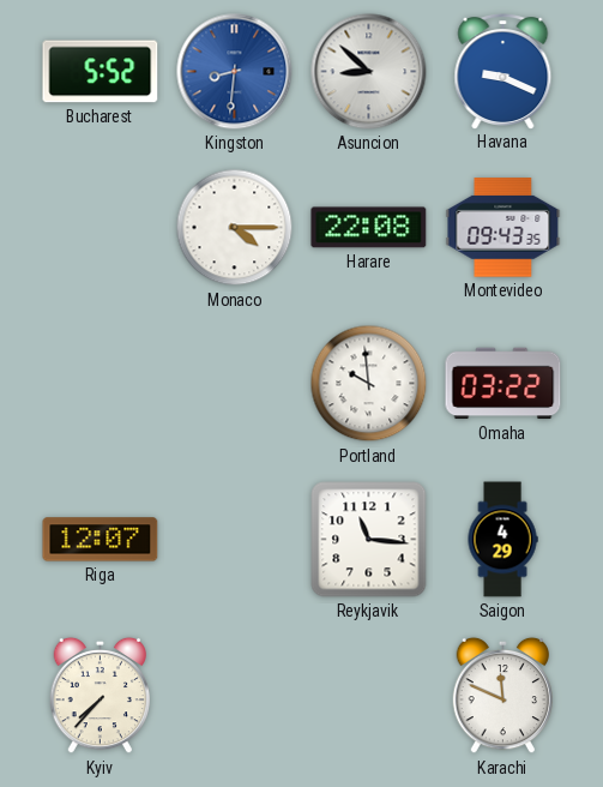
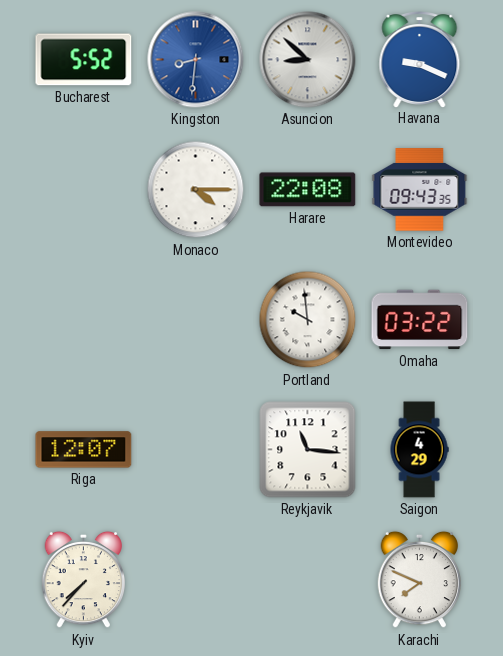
Karachi: 11:49 -> 7:49
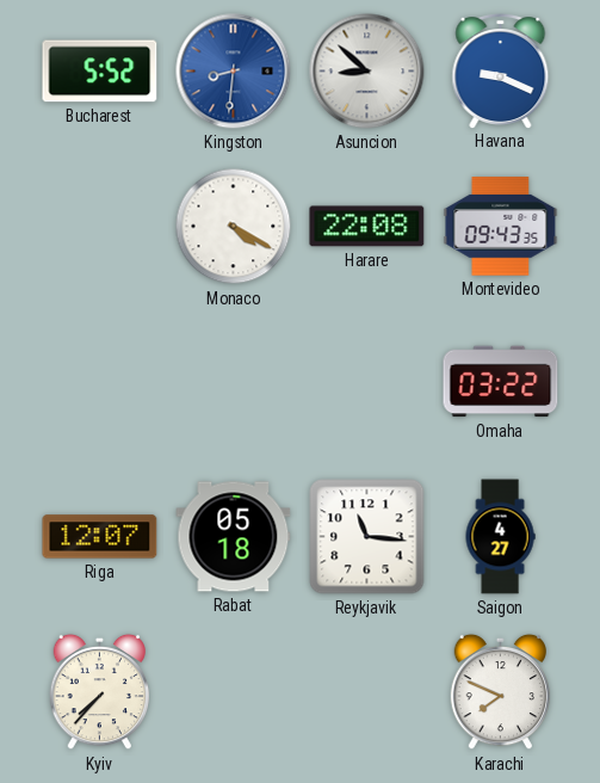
Monaco: 4:15 -> 4:20
Portland: 9:59 -> none
Rabat: none -> 05:18
Saigon: 4:29 -> 4:27
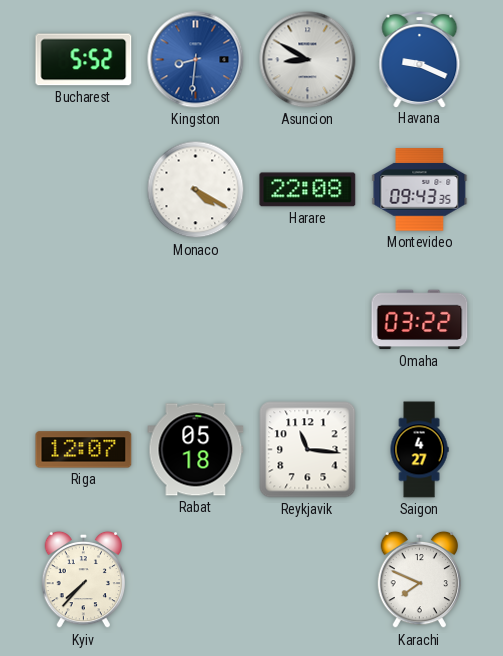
Asuncion: 8:52 -> 8:50
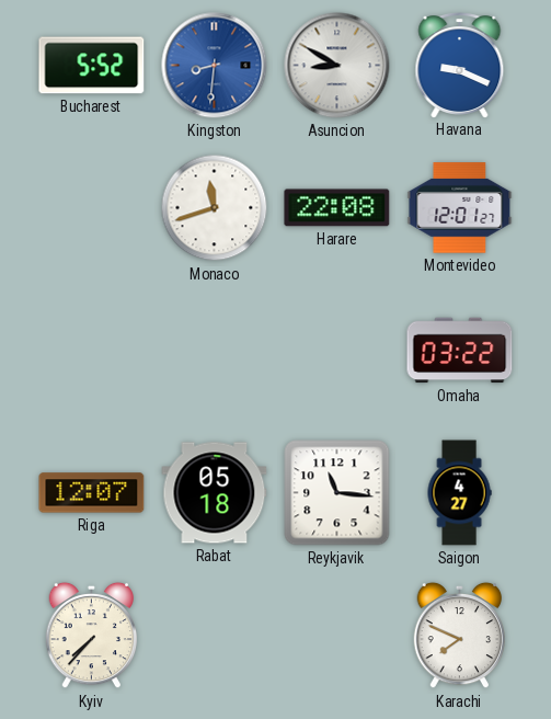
Monaco: 4:20 -> 11:42
Montevideo: 09:43 -> 12:01
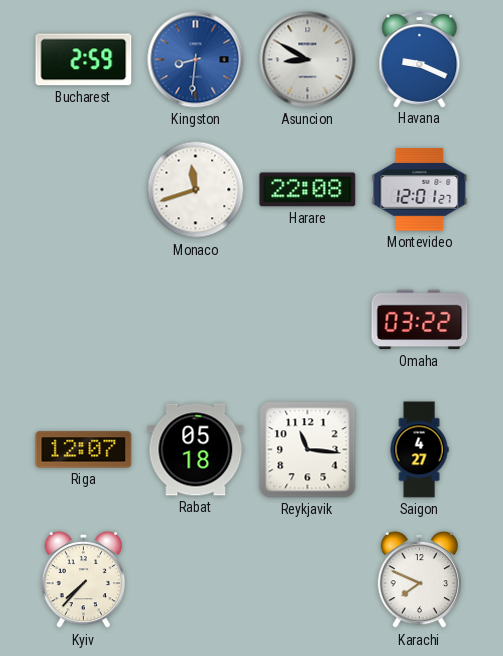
Bucharest: 5:52 -> 2:59
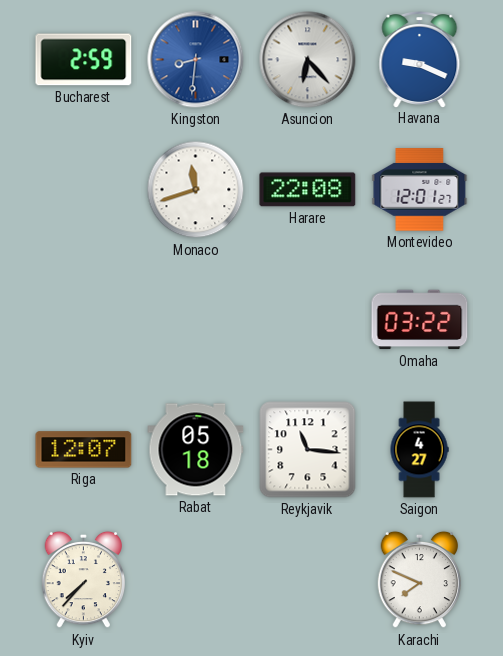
Asuncion: 8:50 -> 6:23
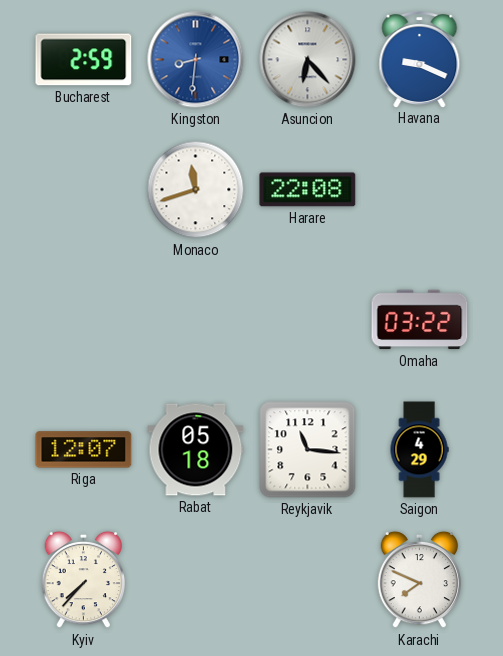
Montevideo: 12:01 -> none
Saigon: 4:27 -> 4:29
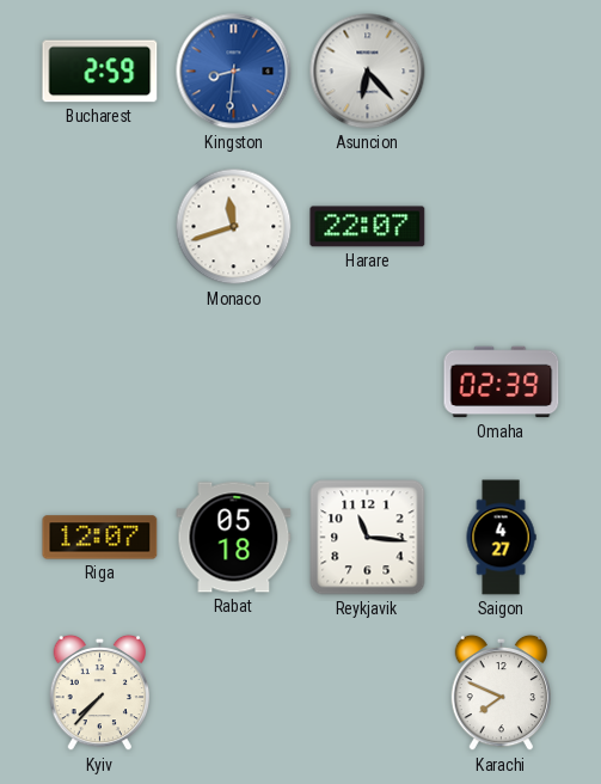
Havana: 9:19 -> none
Harare: 22:08 -> 22:07
Omaha: 03:22 -> 02:39
Saigon: 4:29 -> 4:27
